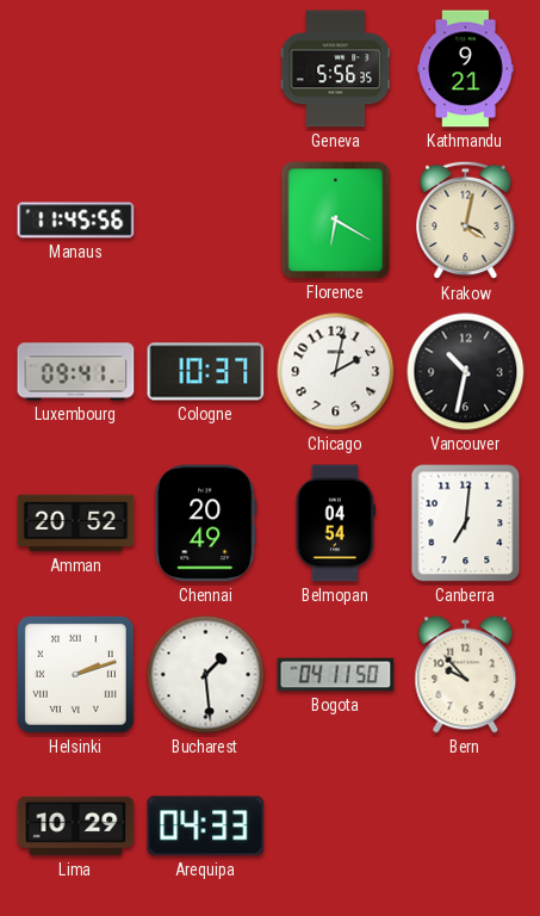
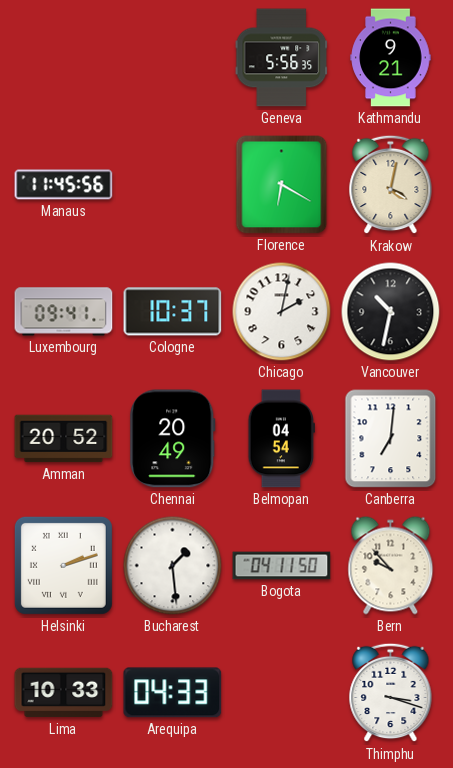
Lima: 10:29 -> 10:33
Thimphu: none -> 3:18
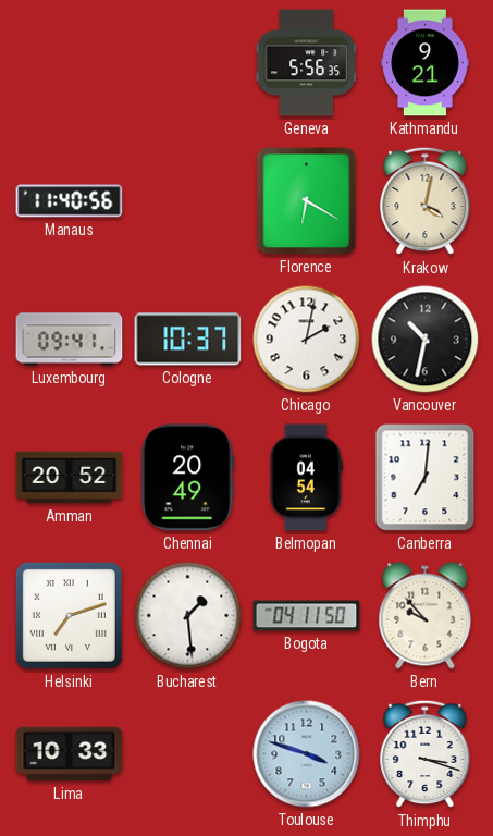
Manaus: 11:45 -> 11:40
Helsinki: 2:12 -> 7:12
Arequipa: 04:33 -> none
Toulouse: none -> 3:48
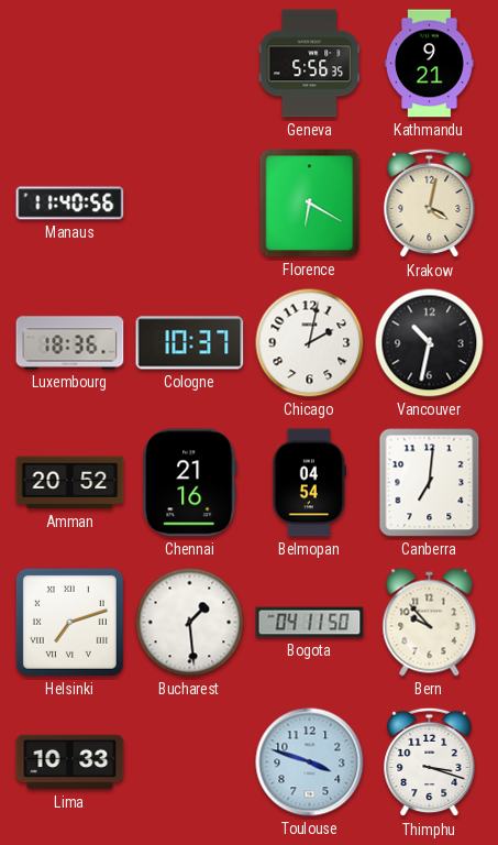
Luxembourg: 09:41 -> 18:36
Chennai: 20:49 -> 21:16
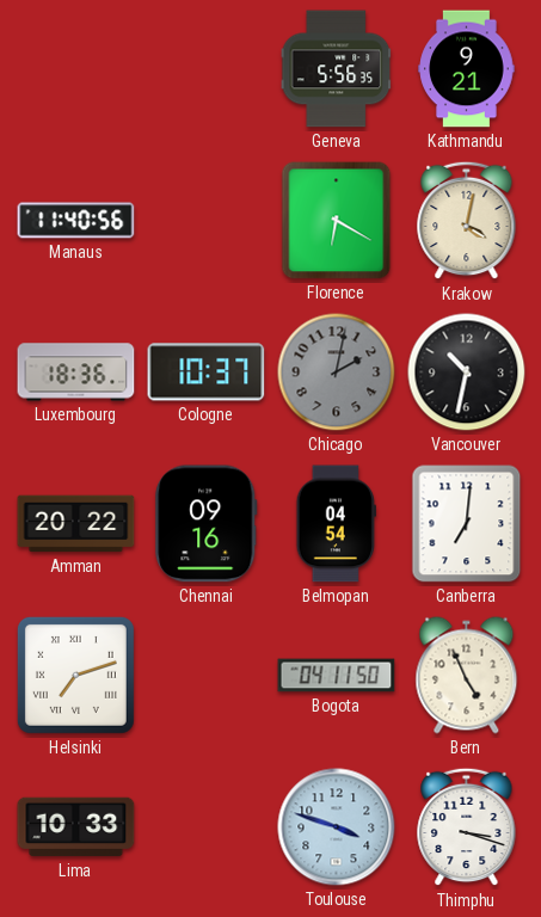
Chicago dial: white -> grey
Amman: 20:52 -> 20:22
Chennai: 21:16 -> 09:16
Bucharest: 1:29 -> none
Bern: 9:53 -> 4:56
